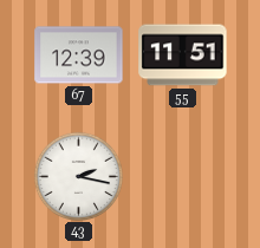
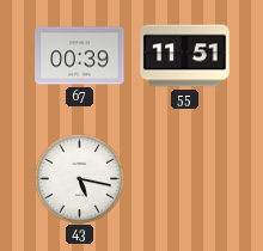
67: 12:39 -> 00:39
43: 2:17 -> 5:17
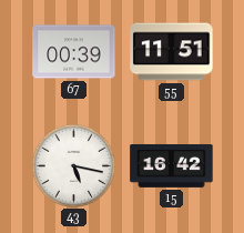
15: none -> 16:42
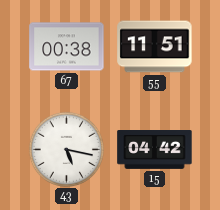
67: 00:39 -> 00:38
15: 16:42 -> 04:42
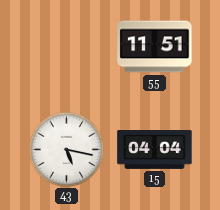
67: 00:38 -> none
15: 04:42 -> 04:04
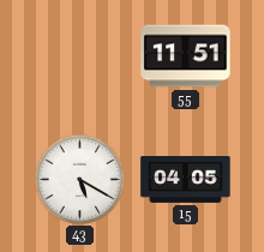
43: 5:17 -> 5:20
15: 04:04 -> 04:05
